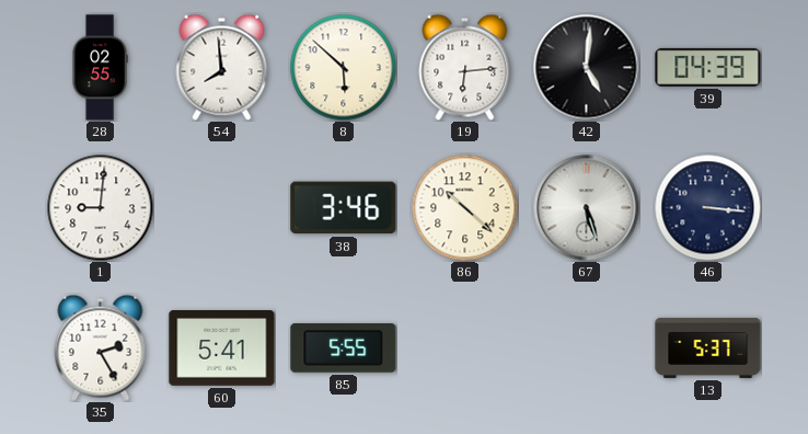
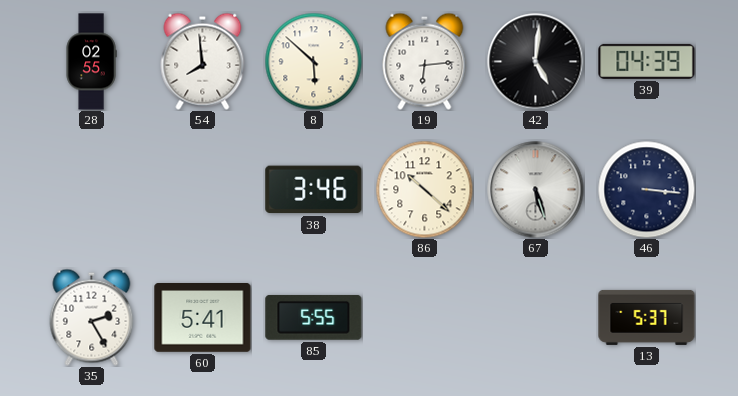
1: 9:01 -> none
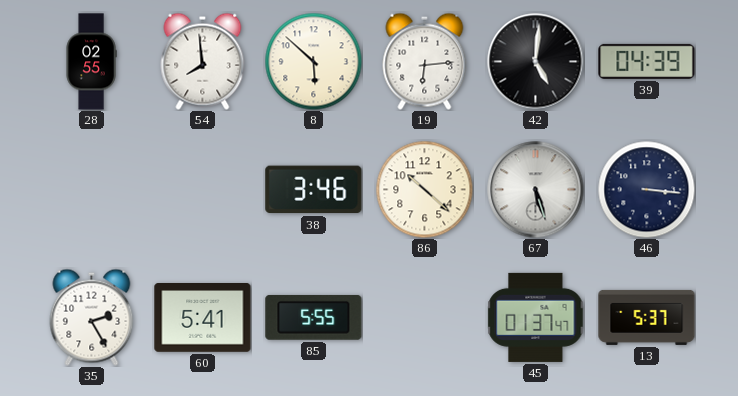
45: none -> 01:37
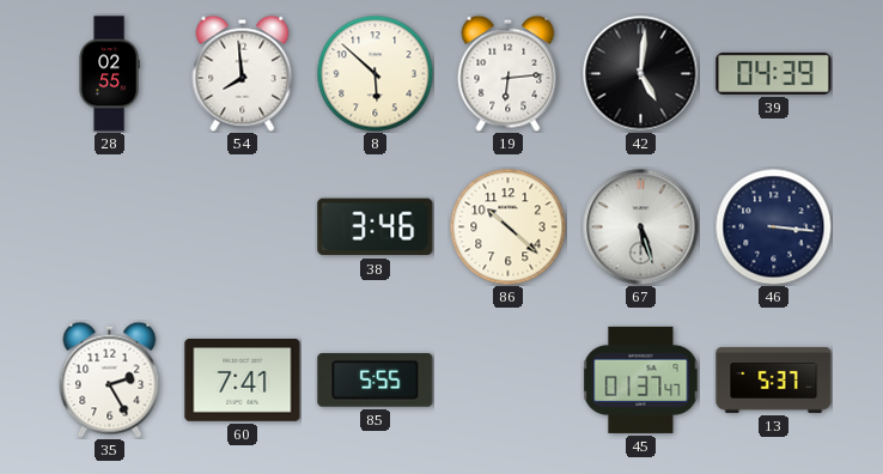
60: 5:41 -> 7:41
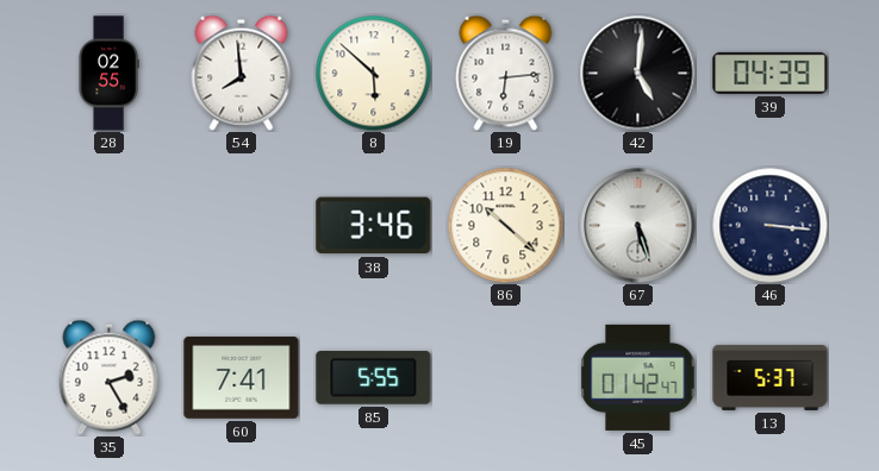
45: 01:37 -> 01:42
